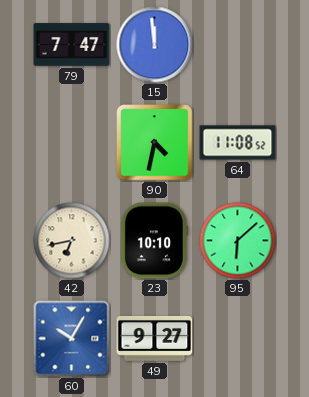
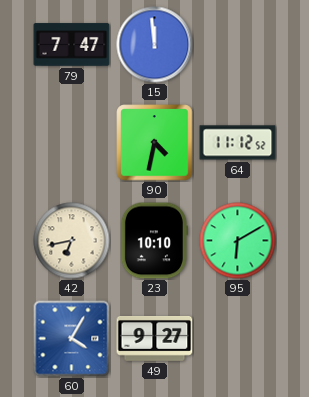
64: 11:08 -> 11:12
95: 6:08 -> 6:10
60: 10:05 -> 4:05
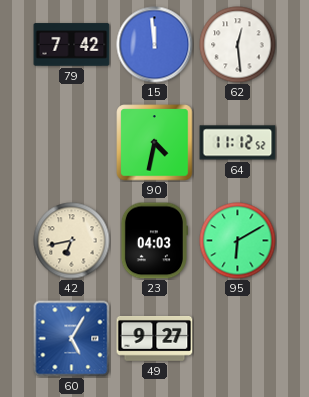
79: 7:47 -> 7:42
62: none -> 12:29
23: 10:10 -> 04:03
60: 4:05 -> 5:05
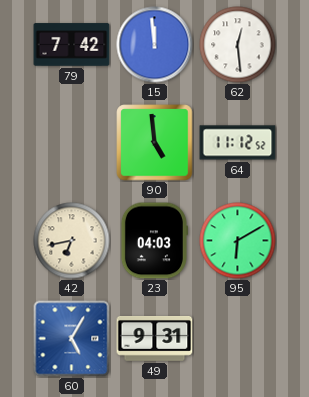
90: 4:32 -> 4:59
49: 9:27 -> 9:31
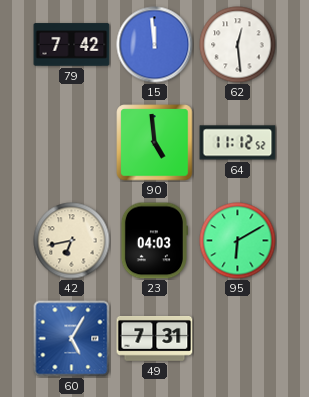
49: 9:31 -> 7:31
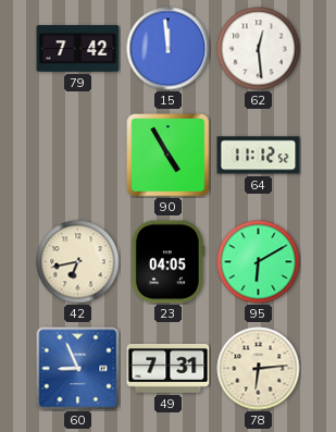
90: 4:59 -> 4:55
23: 04:03 -> 04:05
60: 5:05 -> 8:56
78: none -> 6:14
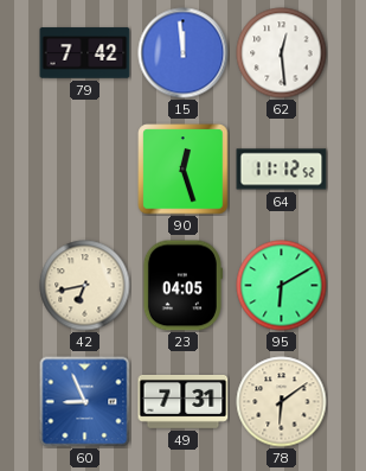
90: 4:55 -> 12:27
78: 6:14 -> 6:09
